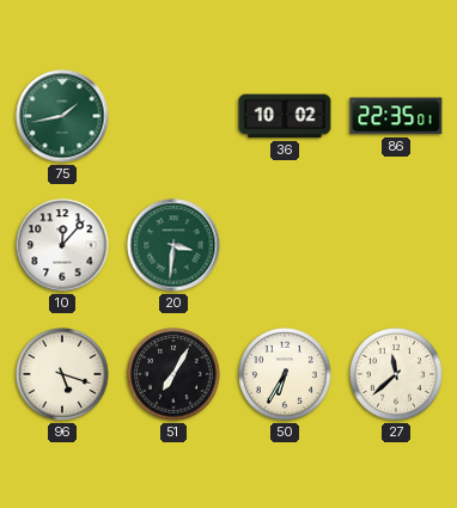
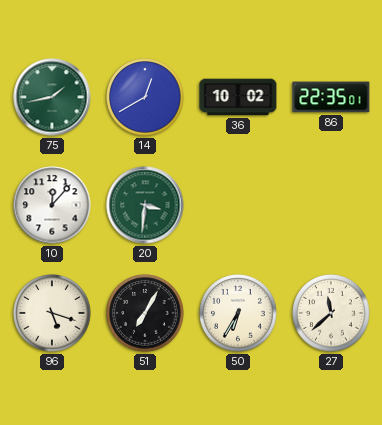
14: none -> 12:40
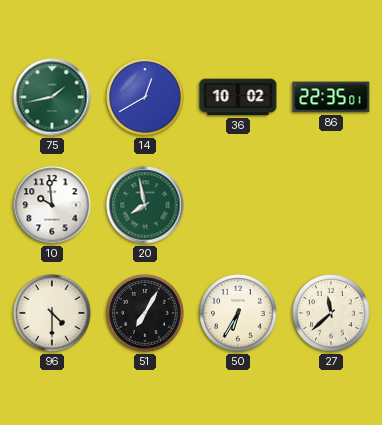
10: 12:07 -> 9:59
20: 3:31 -> 7:58
96: 5:18 -> 4:30
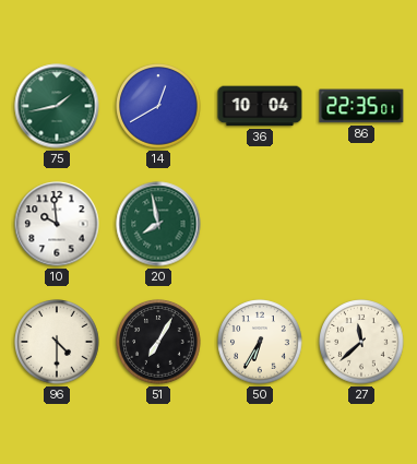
36: 10:02 -> 10:04
